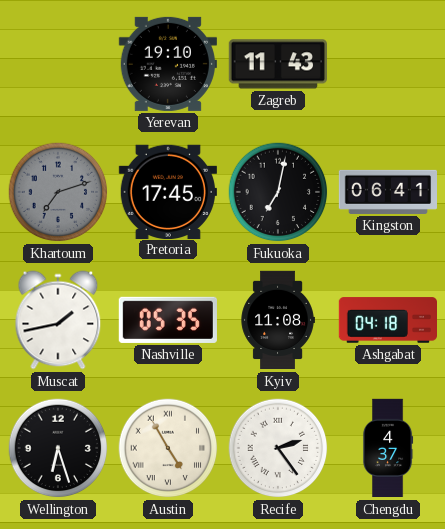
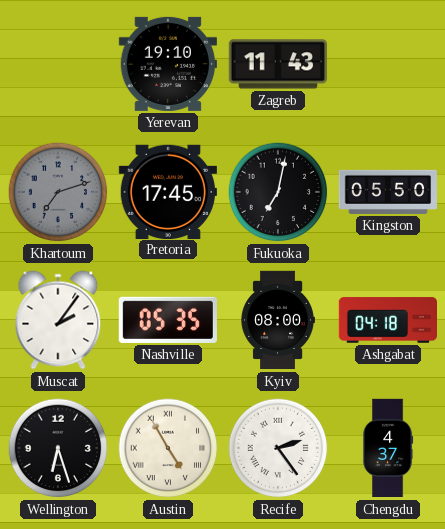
Kingston: 06:41 -> 05:50
Muscat: 1:43 -> 2:06
Kyiv: 11:08 -> 08:00
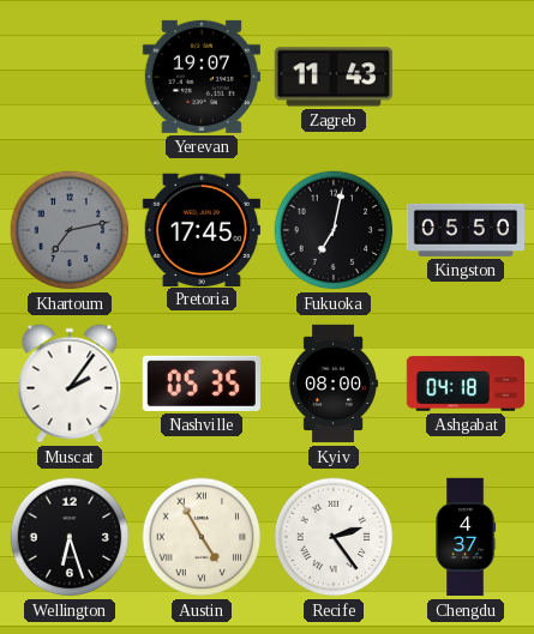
Yerevan: 19:10 -> 19:07
Khartoum: 7:12 -> 7:13
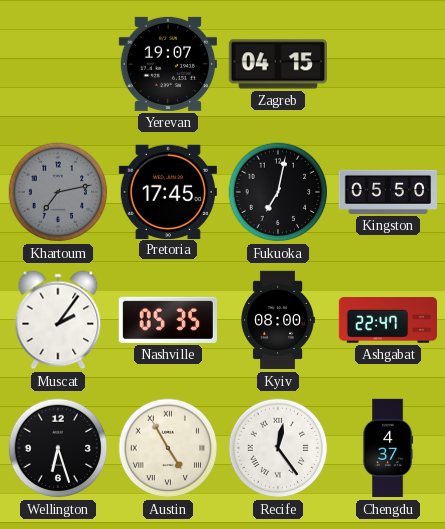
Zagreb: 11:43 -> 04:15
Ashgabat: 04:18 -> 22:47
Recife: 2:24 -> 12:24
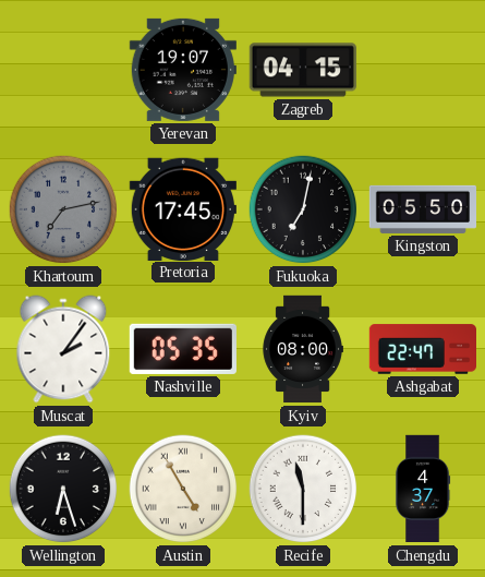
Recife: 12:24 -> 11:30
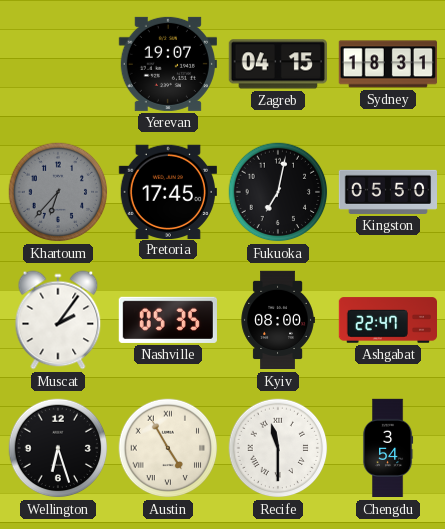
Sydney: none -> 18:31
Khartoum: 7:13 -> 6:37
Chengdu: 4:37 -> 3:54
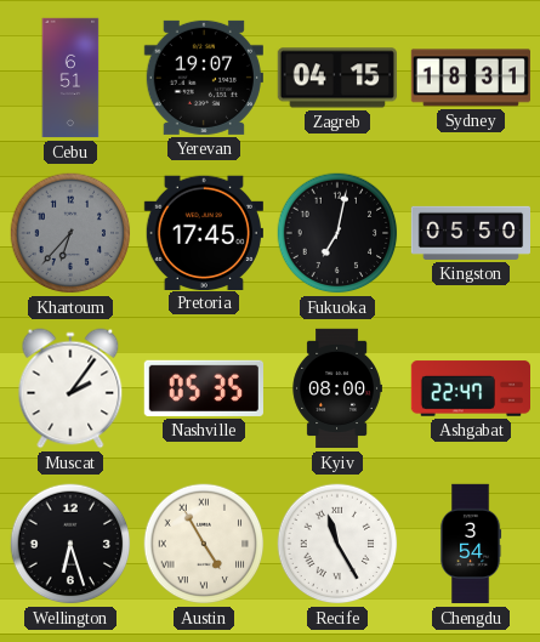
Cebu: none -> 6:51
Recife: 11:30 -> 11:25
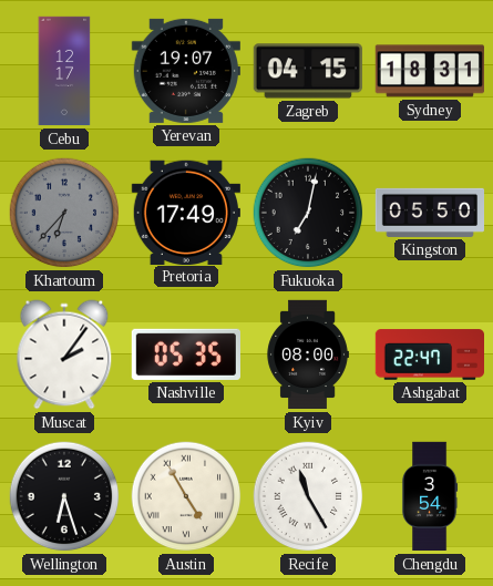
Cebu: 6:51 -> 12:17
Pretoria: 17:45 -> 17:49
